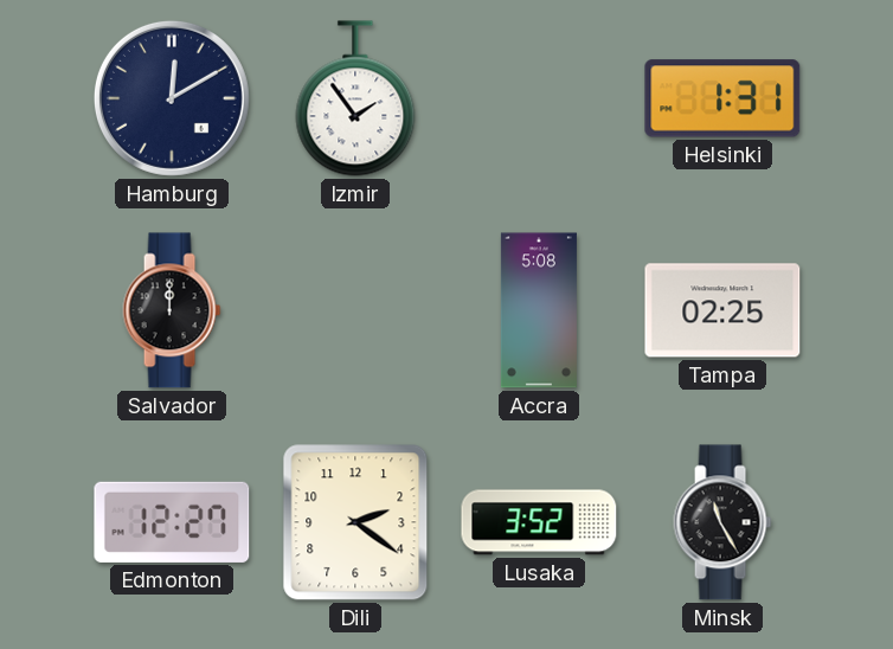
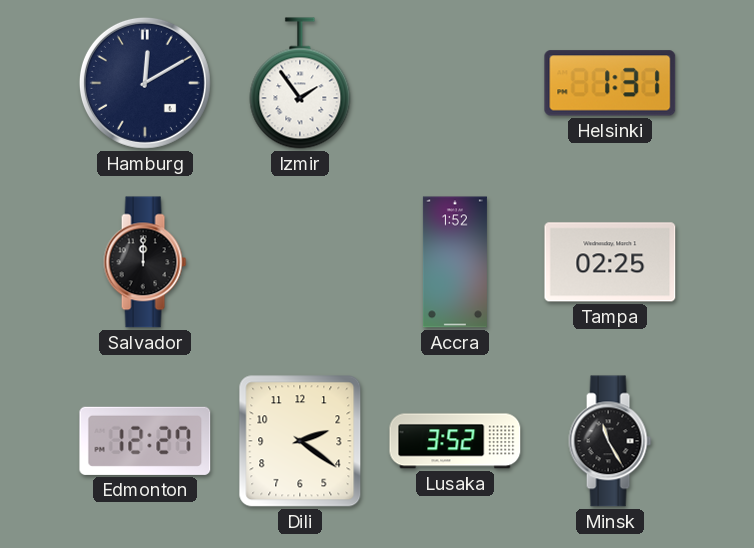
Accra: 5:08 -> 1:52
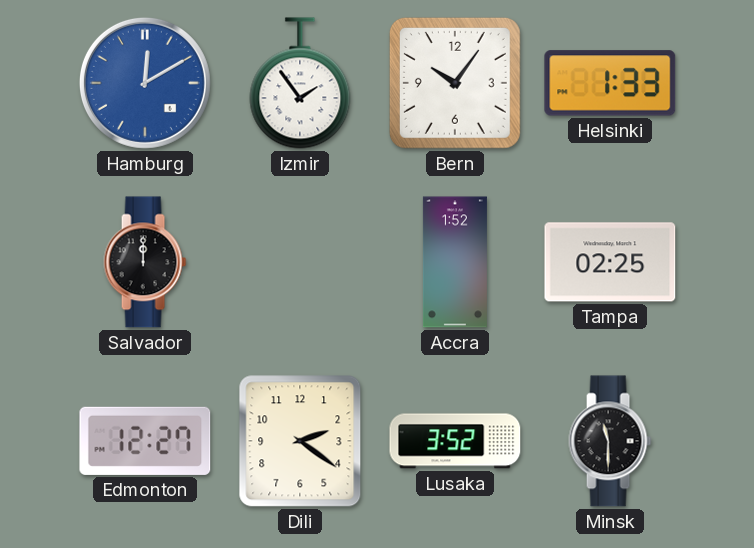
Hamburg dial: navy -> blue
Bern: none -> 10:06
Helsinki: 1:31 -> 1:33
Minsk: 11:25 -> 11:30
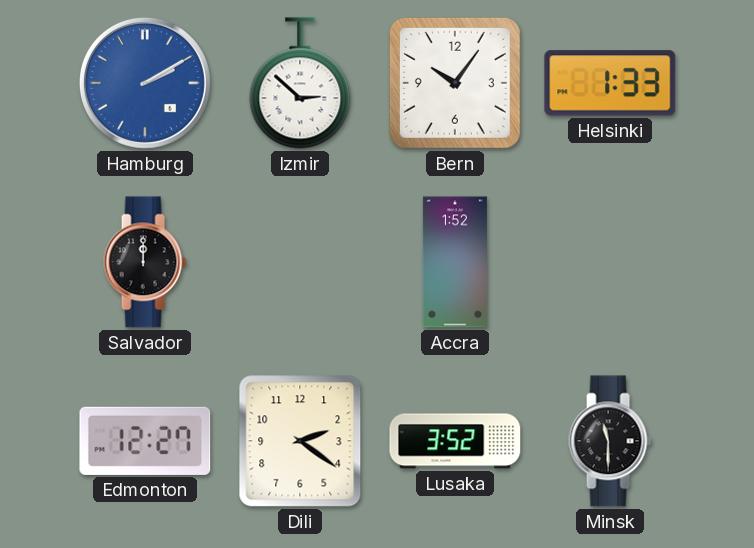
Hamburg: 12:10 -> 2:10
Izmir: 1:54 -> 2:52
Tampa: 02:25 -> none
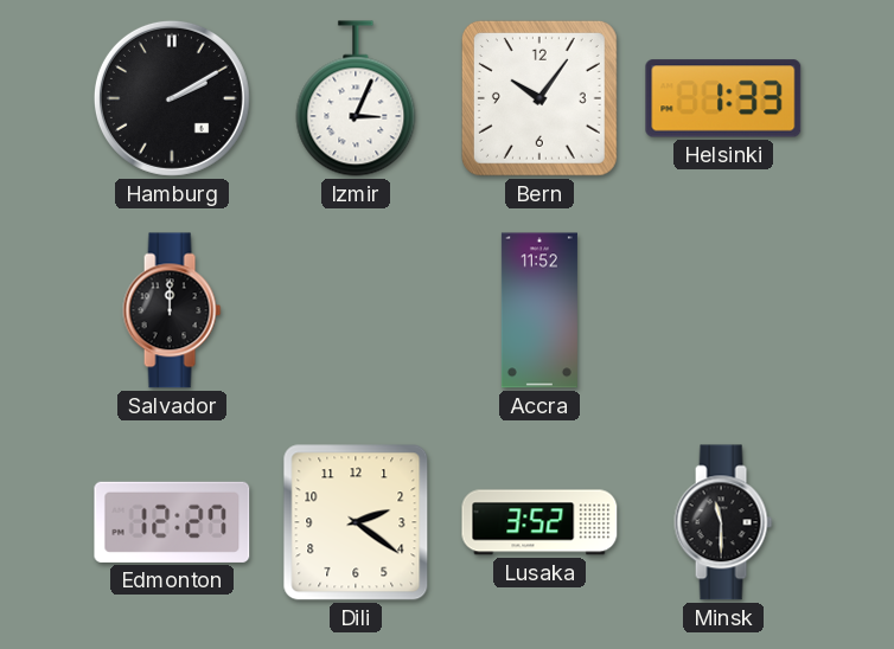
Hamburg dial: blue -> black
Izmir: 2:52 -> 3:04
Accra: 1:52 -> 11:52
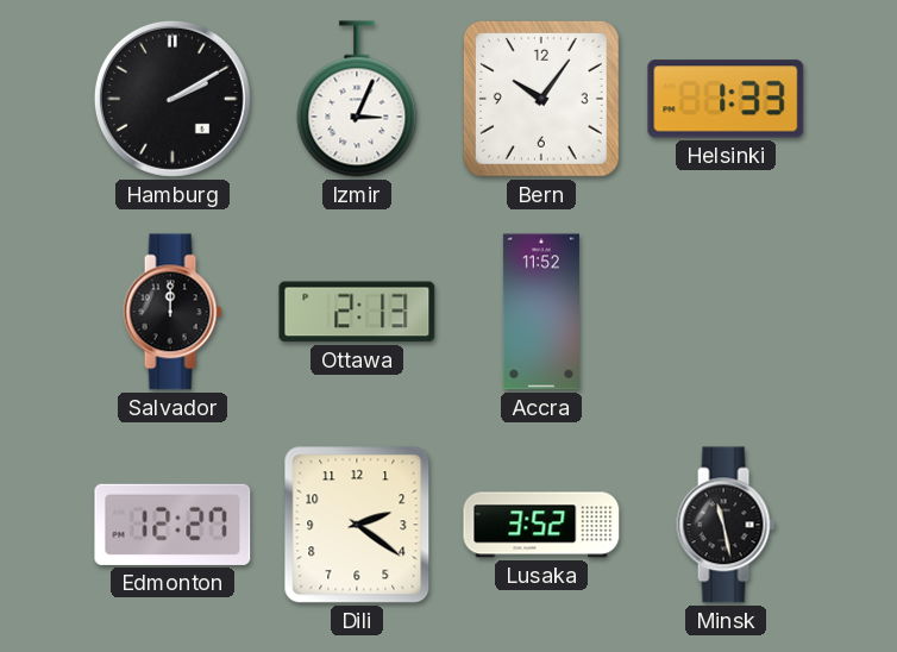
Ottawa: none -> 2:13
Minsk: 11:30 -> 11:28
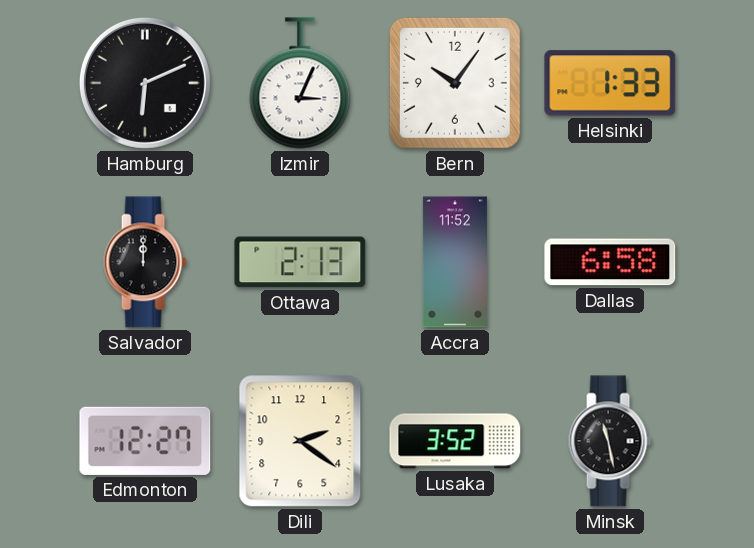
Hamburg: 2:10 -> 6:11
Dallas: none -> 6:58
